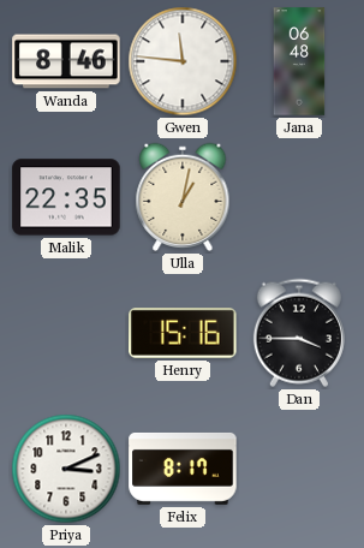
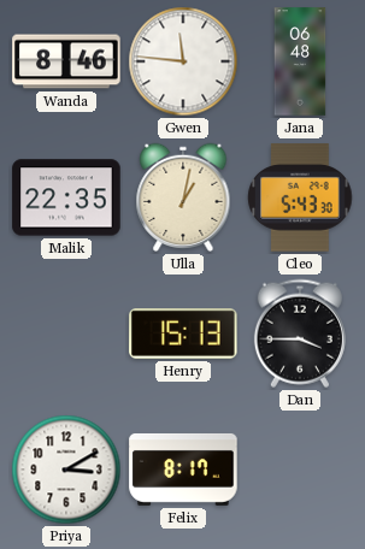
Cleo: none -> 5:43
Henry: 15:16 -> 15:13
Priya: 3:11 -> 3:10
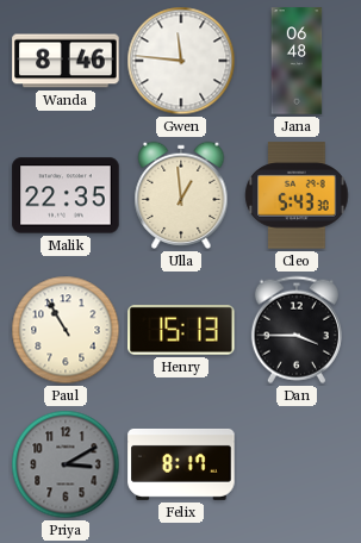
Ulla: 1:02 -> 12:59
Paul: none -> 10:55
Priya dial: white -> grey
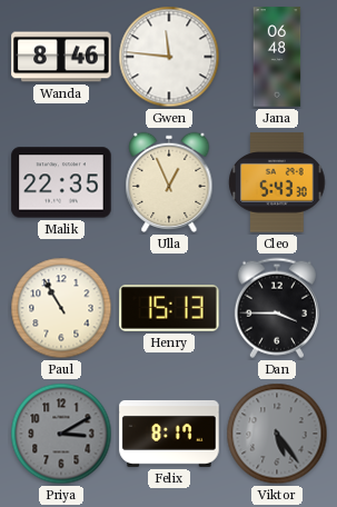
Ulla: 12:59 -> 12:56
Viktor: none -> 5:24
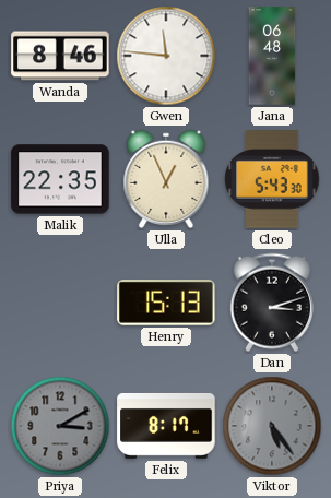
Paul: 10:55 -> none
Dan: 3:45 -> 3:12
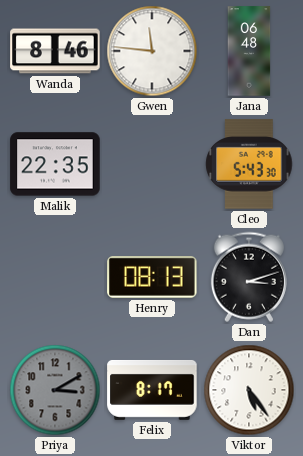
Ulla: 12:56 -> none
Henry: 15:13 -> 08:13
Viktor dial: grey -> white
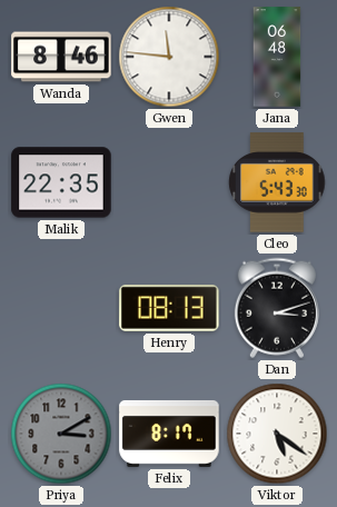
Viktor: 5:24 -> 5:21
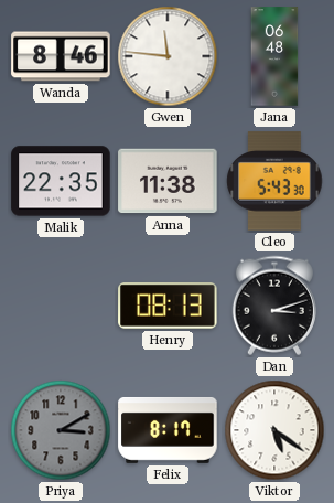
Anna: none -> 11:38
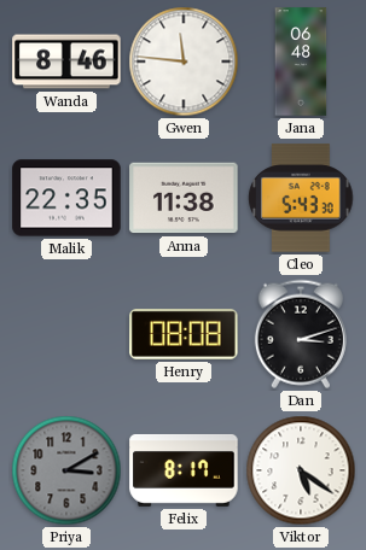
Henry: 08:13 -> 08:08
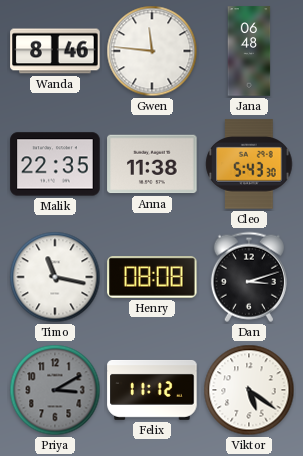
Timo: none -> 11:17
Felix: 8:17 -> 11:12
